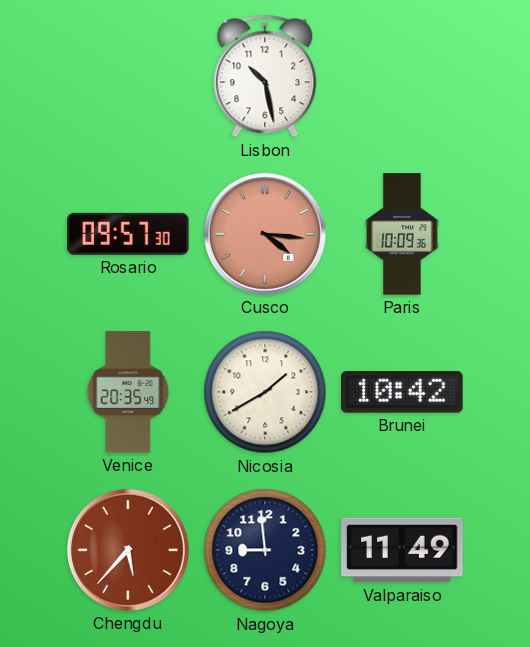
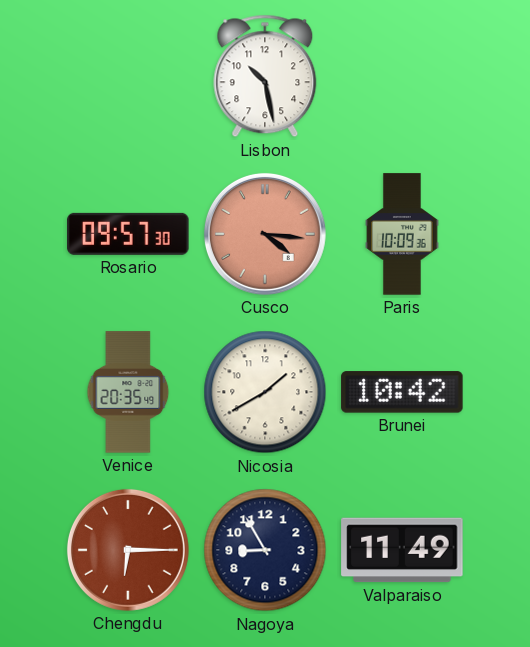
Chengdu: 5:37 -> 6:15
Nagoya: 8:59 -> 8:55
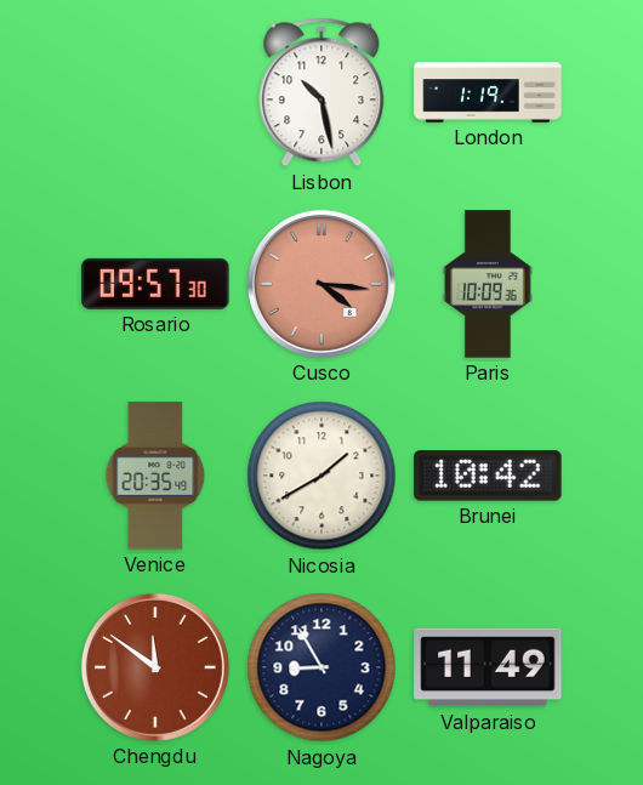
London: none -> 1:19
Chengdu: 6:15 -> 11:51
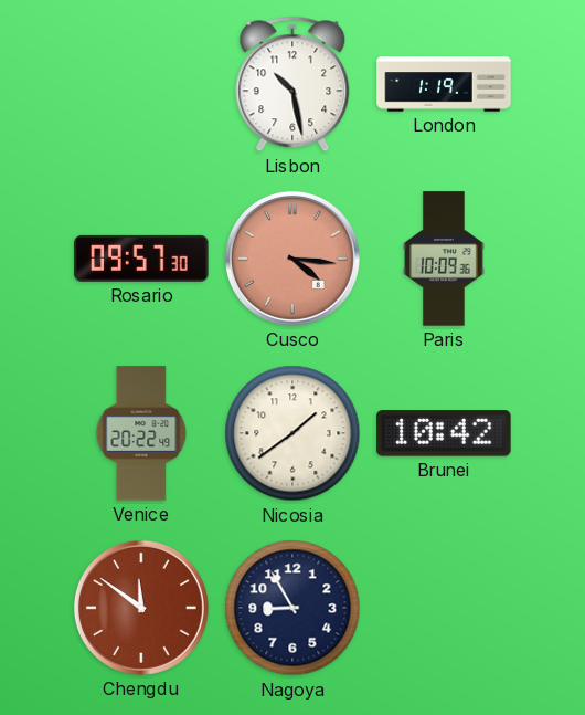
Venice: 20:35 -> 20:22
Nicosia: 1:40 -> 1:39
Valparaiso: 11:49 -> none
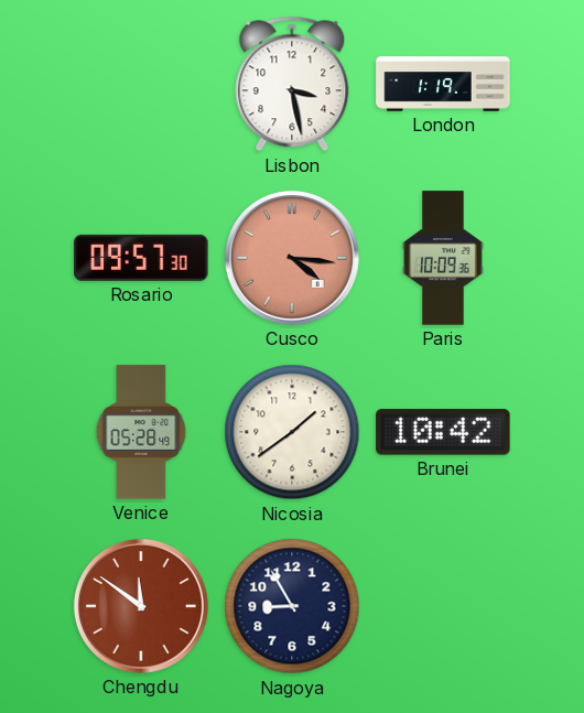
Lisbon: 10:28 -> 3:28
Venice: 20:22 -> 05:28
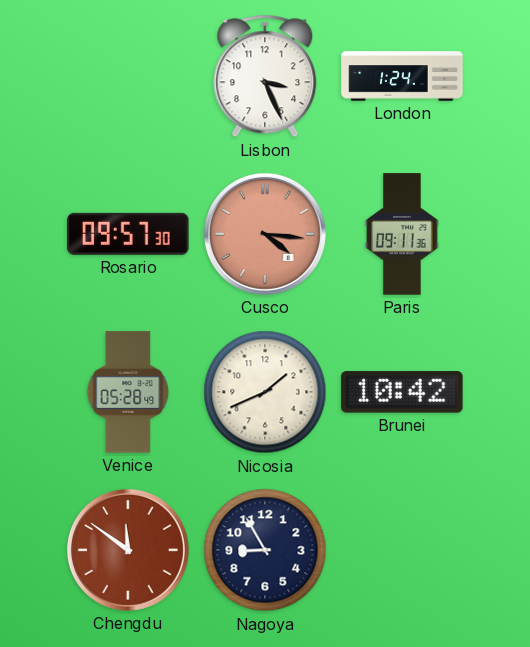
Lisbon: 3:28 -> 3:26
London: 1:19 -> 1:24
Paris: 10:09 -> 09:11
Nicosia: 1:39 -> 1:41
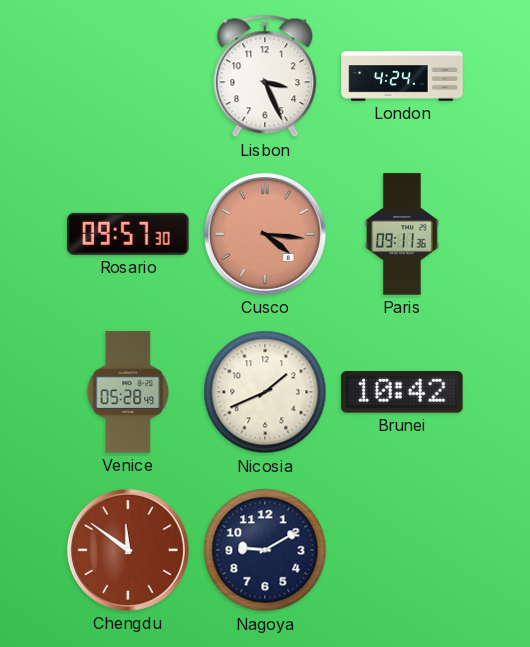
London: 1:24 -> 4:24
Nagoya: 8:55 -> 9:10
